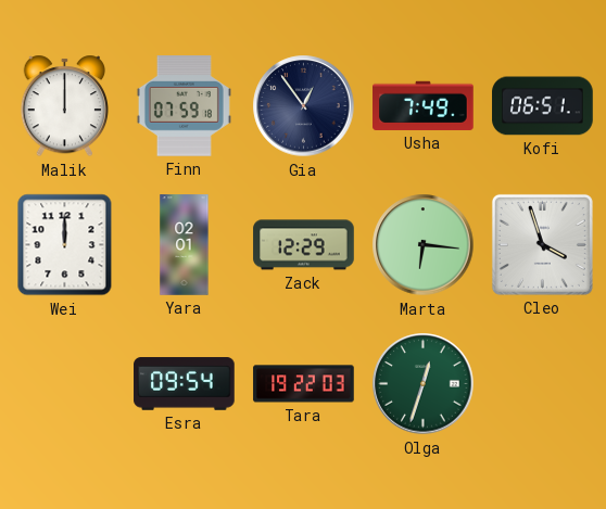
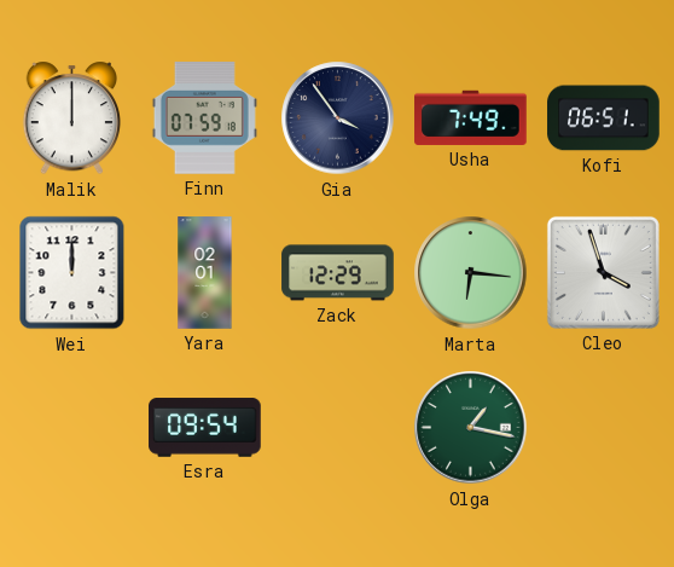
Gia: 12:54 -> 3:54
Tara: 19:22 -> none
Olga: 12:33 -> 1:17
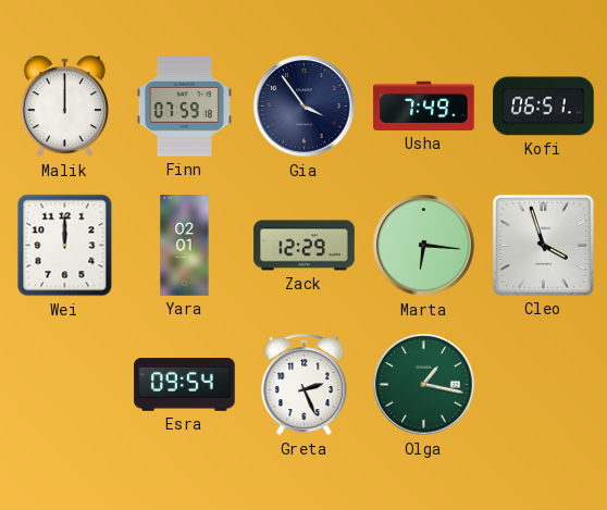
Greta: none -> 2:26
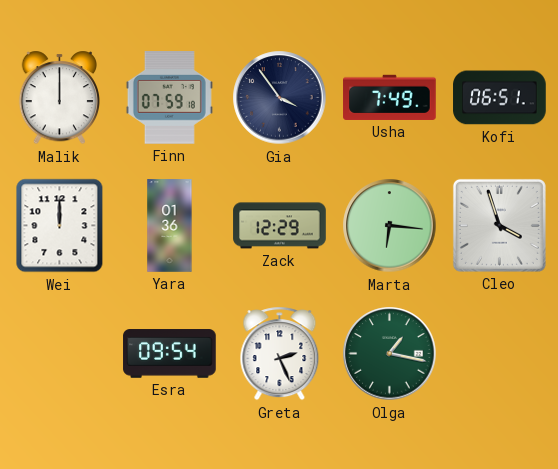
Yara: 02:01 -> 01:36
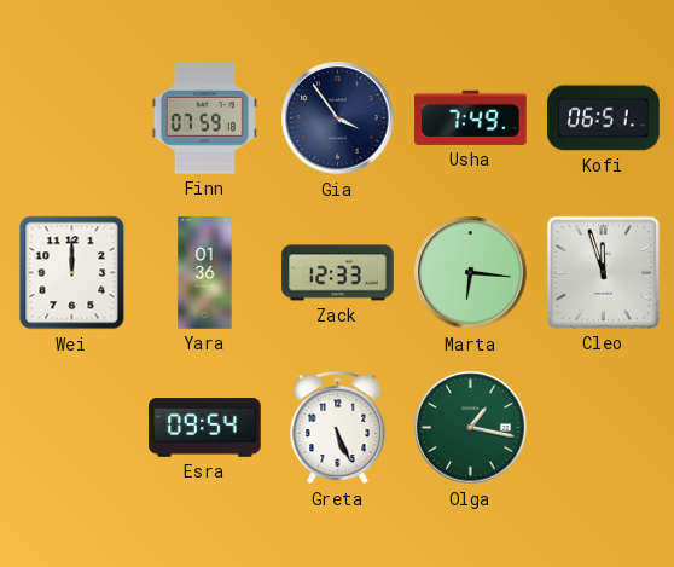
Malik: 12:00 -> none
Zack: 12:29 -> 12:33
Cleo: 3:57 -> 11:57
Greta: 2:26 -> 5:26
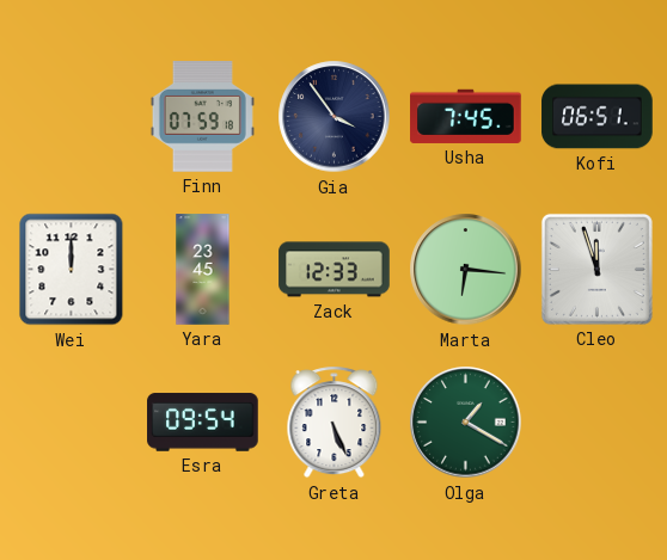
Usha: 7:49 -> 7:45
Yara: 01:36 -> 23:45
Olga: 1:17 -> 1:20
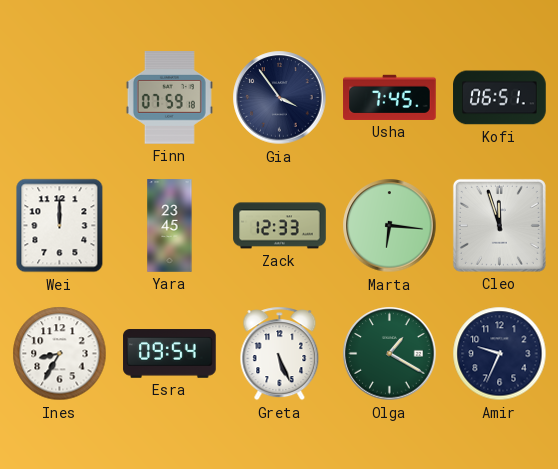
Ines: none -> 8:35
Amir: none -> 9:34
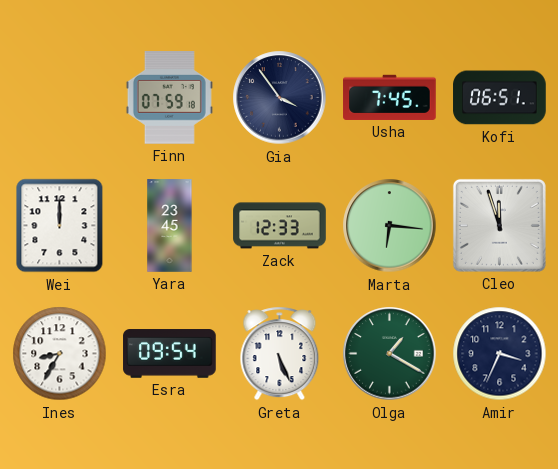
Amir: 9:34 -> 3:34
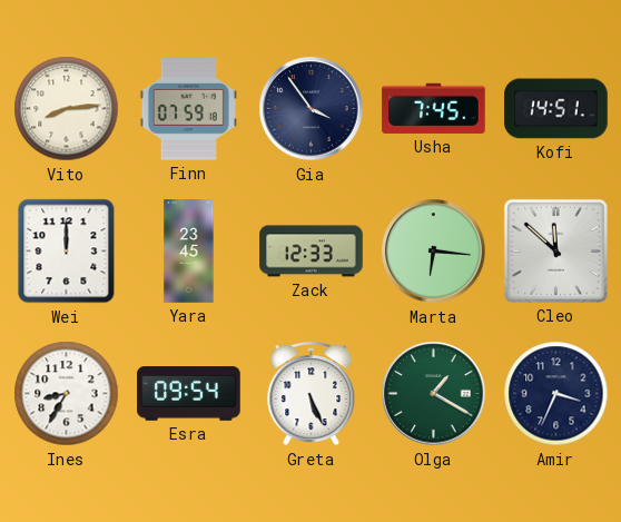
Vito: none -> 8:14
Kofi: 06:51 -> 14:51
Cleo: 11:57 -> 11:52
